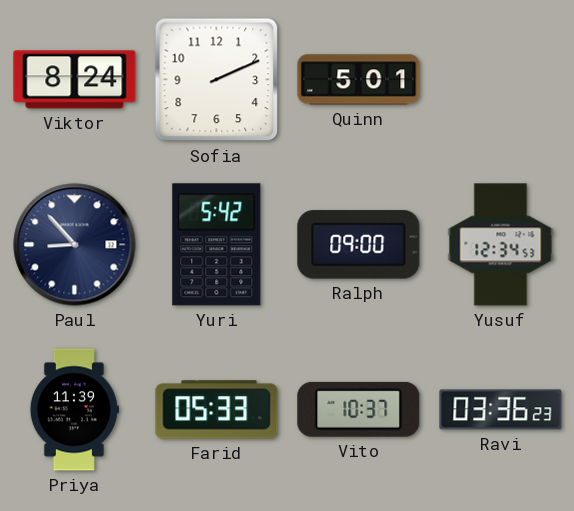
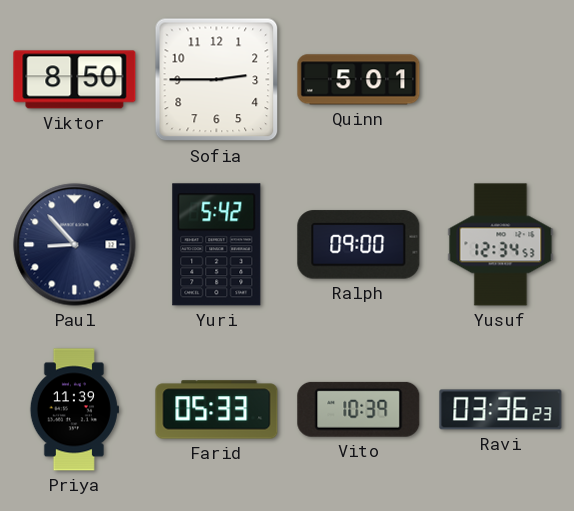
Viktor: 8:24 -> 8:50
Sofia: 2:11 -> 2:45
Vito: 10:37 -> 10:39
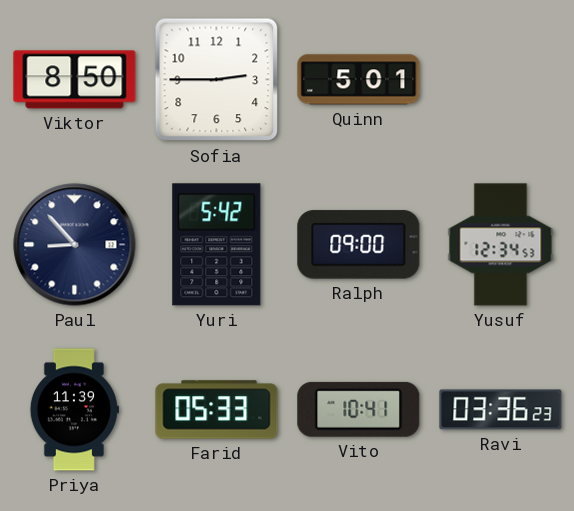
Vito: 10:39 -> 10:41
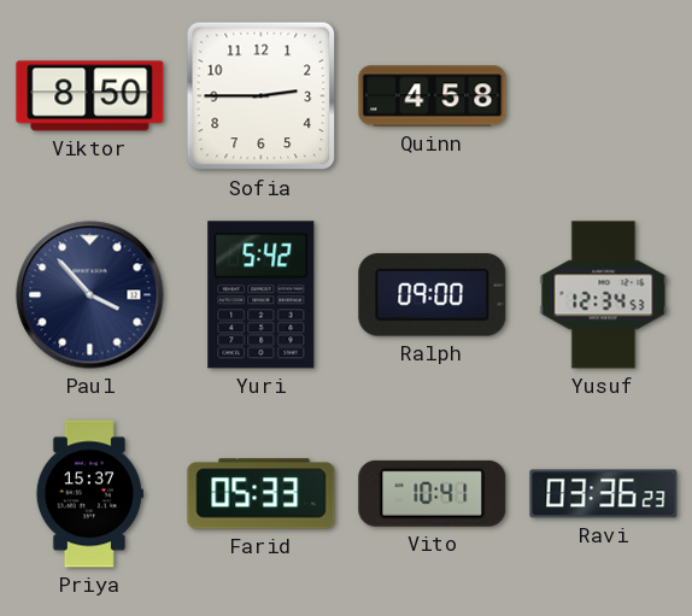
Quinn: 5:01 -> 4:58
Paul: 8:53 -> 3:53
Priya: 11:39 -> 15:37
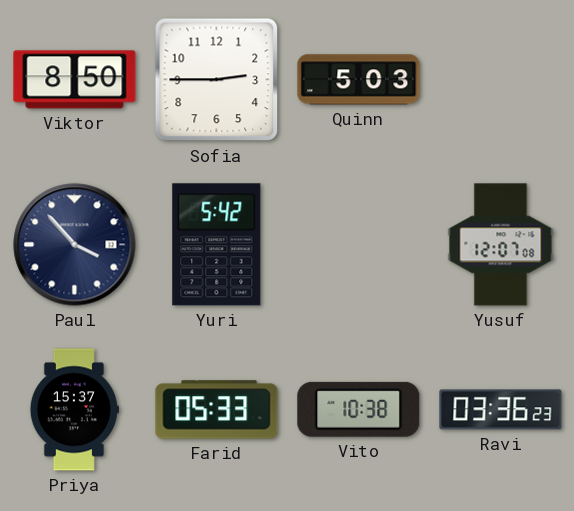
Quinn: 4:58 -> 5:03
Ralph: 09:00 -> none
Yusuf: 12:34 -> 12:07
Vito: 10:41 -> 10:38
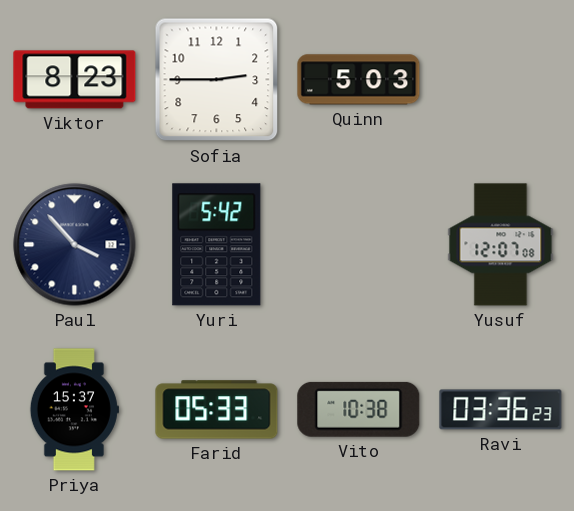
Viktor: 8:50 -> 8:23
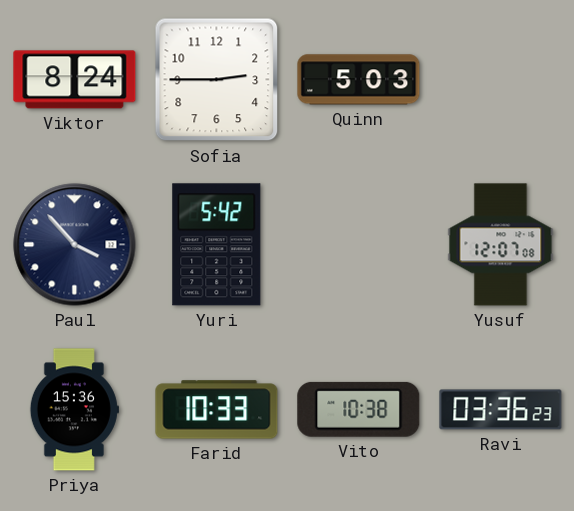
Viktor: 8:23 -> 8:24
Priya: 15:37 -> 15:36
Farid: 05:33 -> 10:33
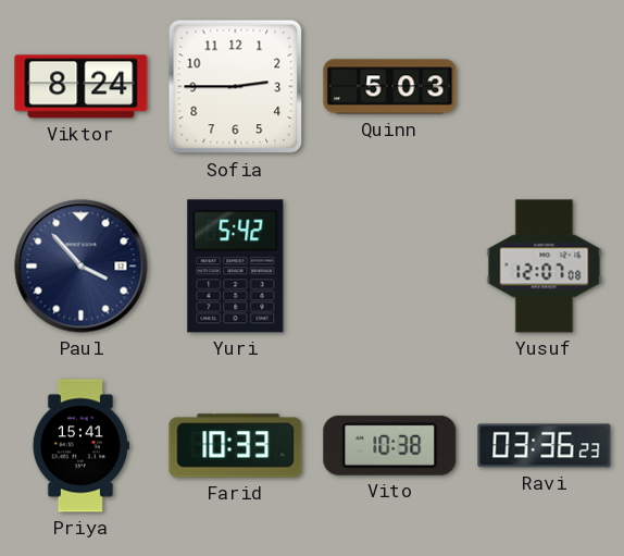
Priya: 15:36 -> 15:41
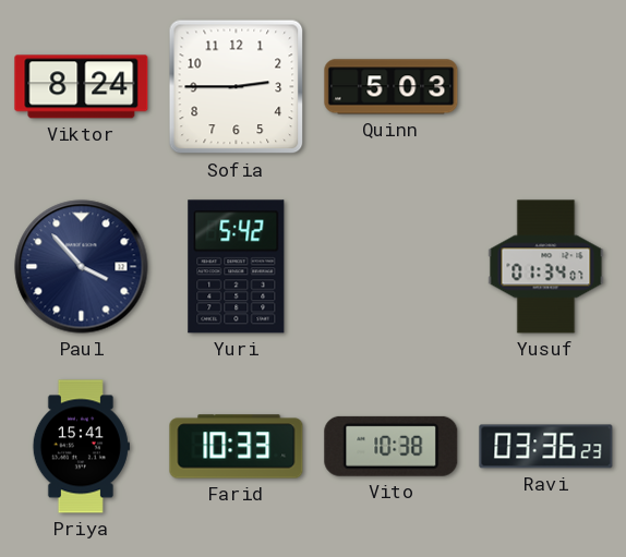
Yusuf: 12:07 -> 01:34
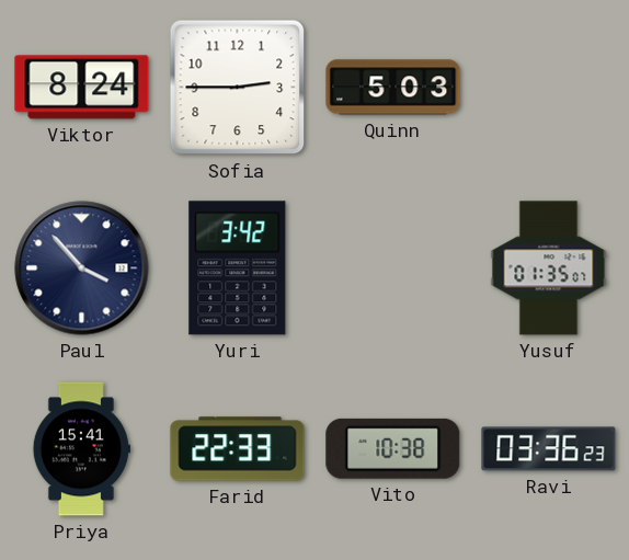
Yuri: 5:42 -> 3:42
Yusuf: 01:34 -> 01:35
Farid: 10:33 -> 22:33
